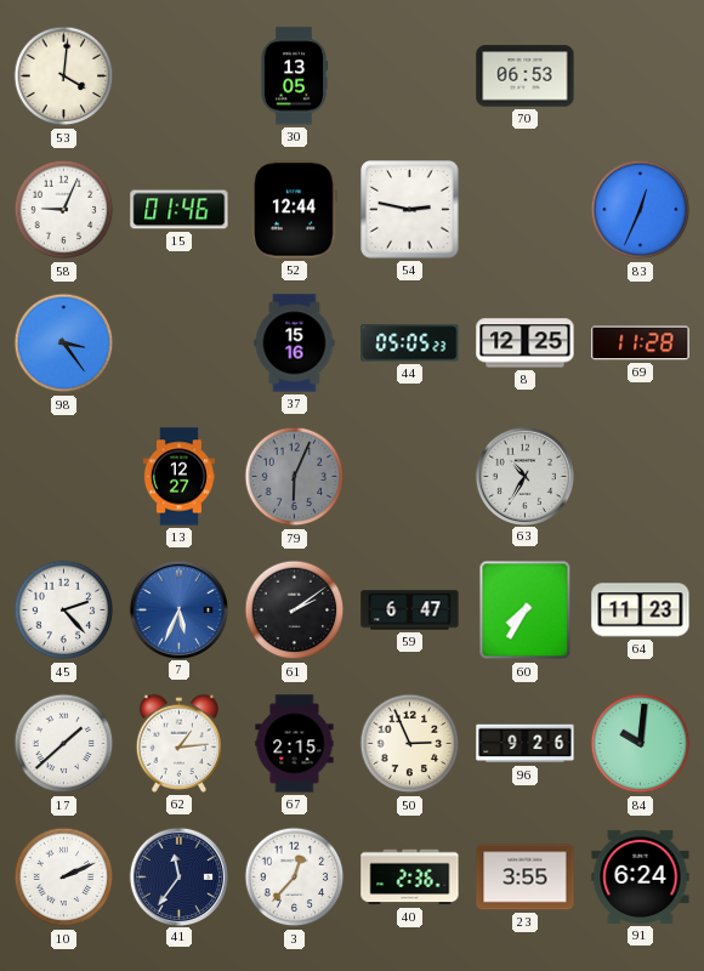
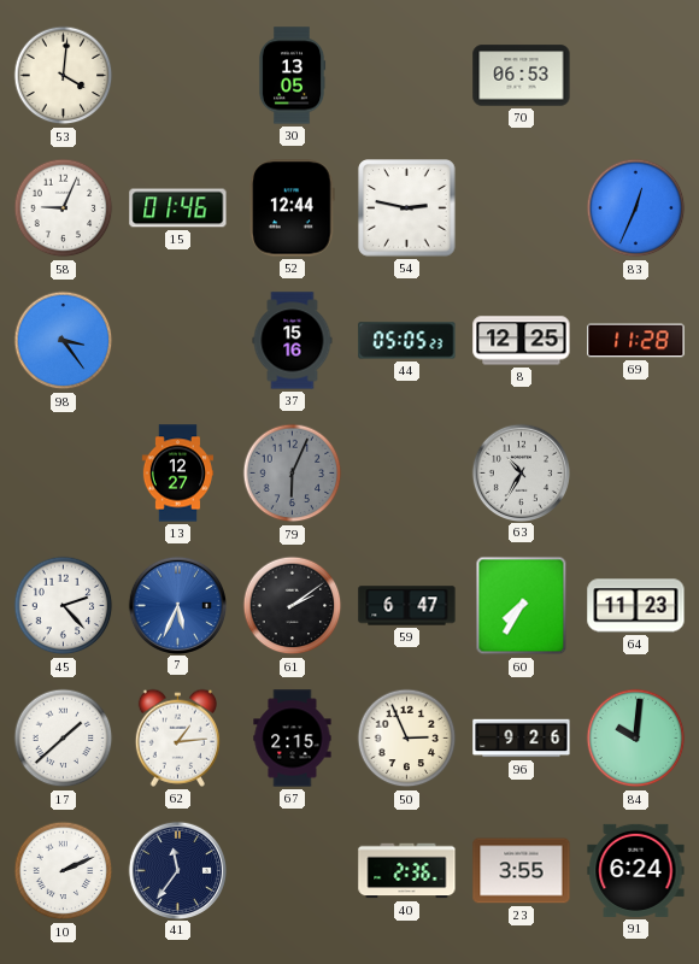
3: 12:37 -> none
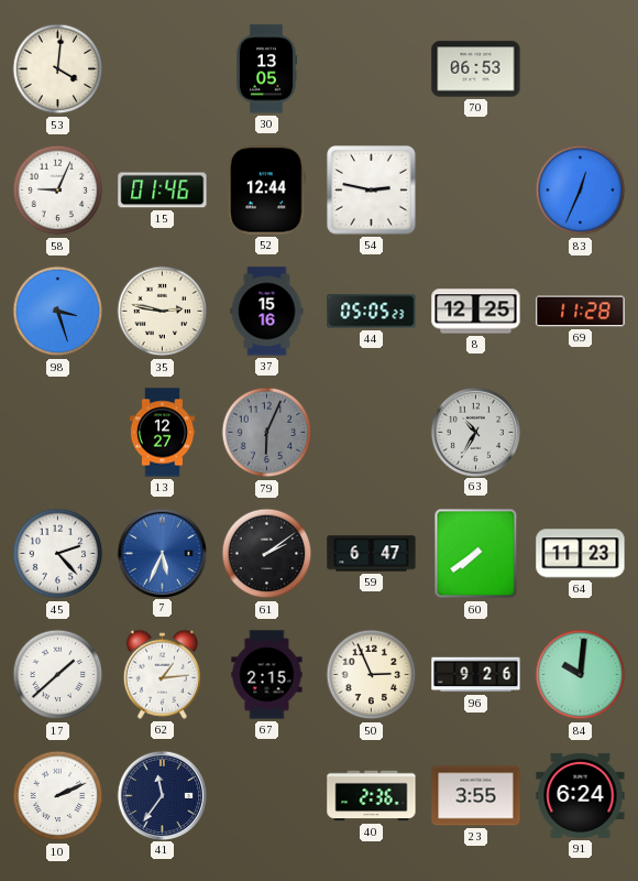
98: 3:24 -> 3:27
35: none -> 2:47
60: 7:35 -> 7:39
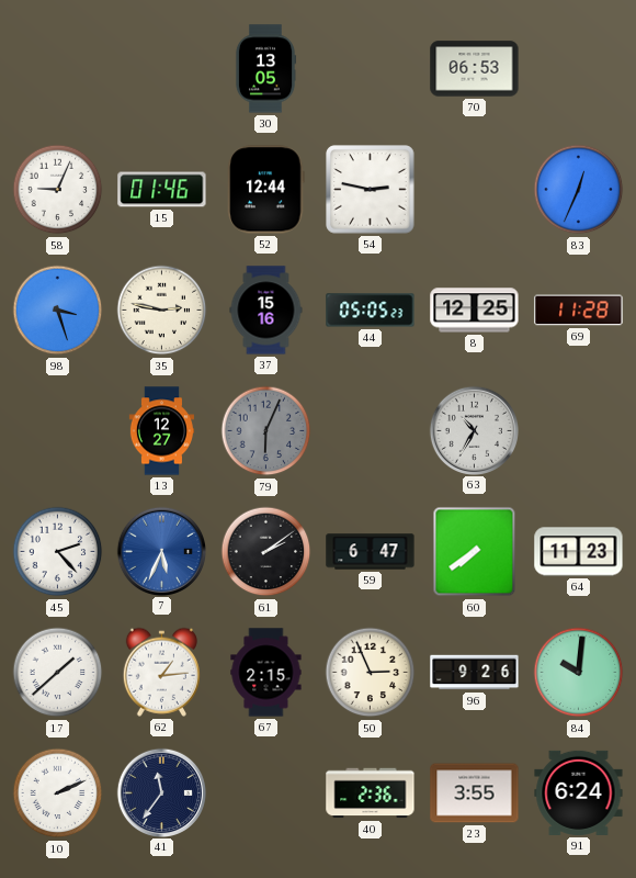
53: 4:01 -> none
